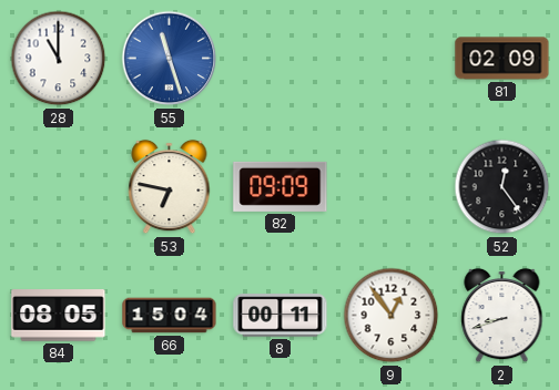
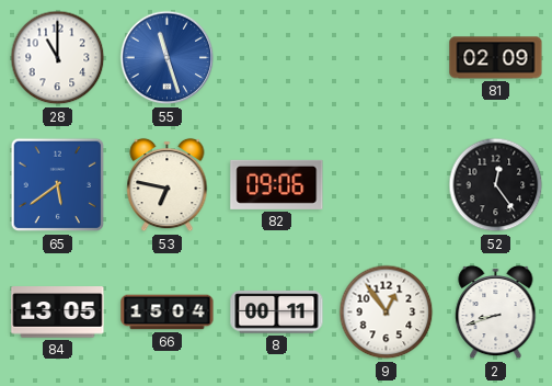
65: none -> 5:39
82: 09:09 -> 09:06
84: 08:05 -> 13:05
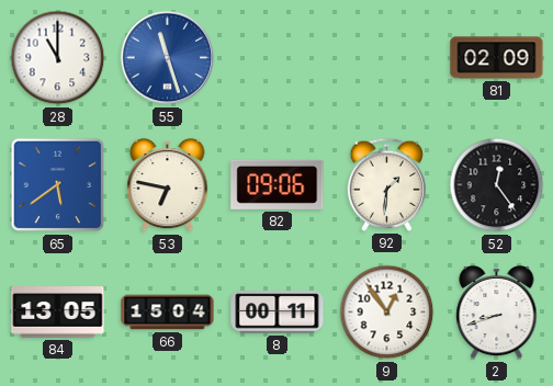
92: none -> 1:31
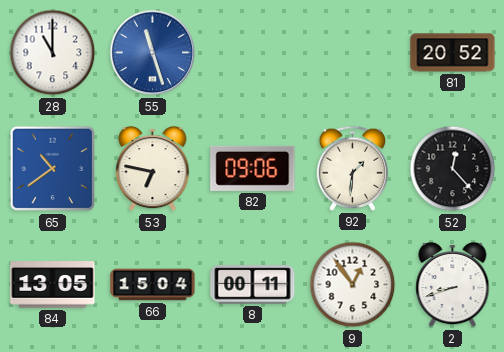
81: 02:09 -> 20:52
65: 5:39 -> 10:39
52: 12:24 -> 12:23
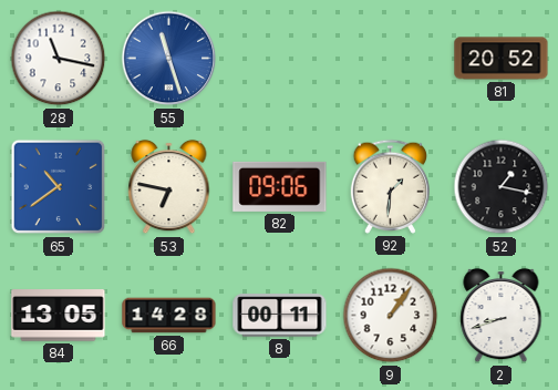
28: 11:00 -> 11:17
52: 12:23 -> 1:17
66: 15:04 -> 14:28
9: 12:54 -> 1:06
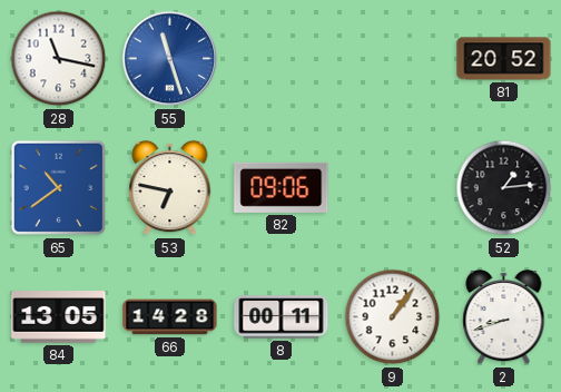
92: 1:31 -> none
52: 1:17 -> 1:14
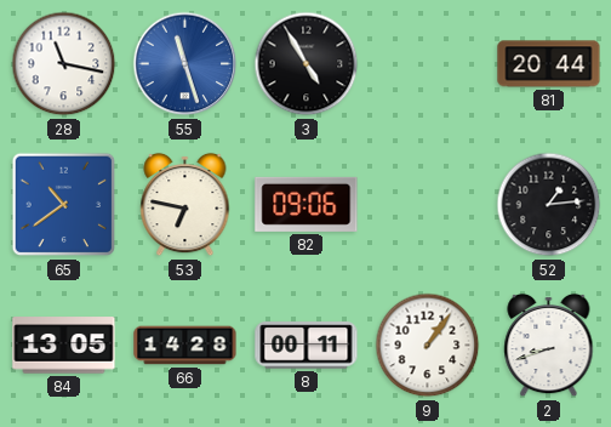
3: none -> 4:55
81: 20:52 -> 20:44
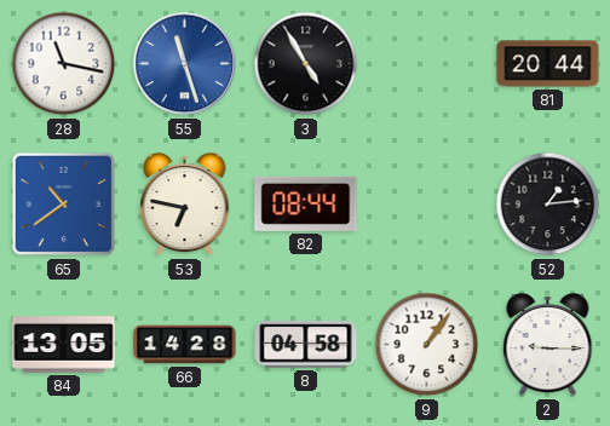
82: 09:06 -> 08:44
8: 00:11 -> 04:58
2: 8:42 -> 9:15
